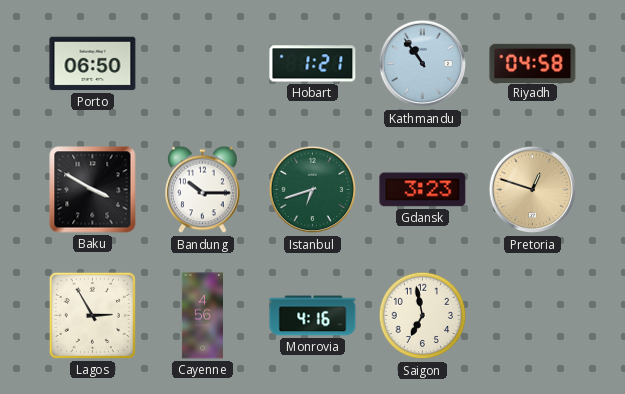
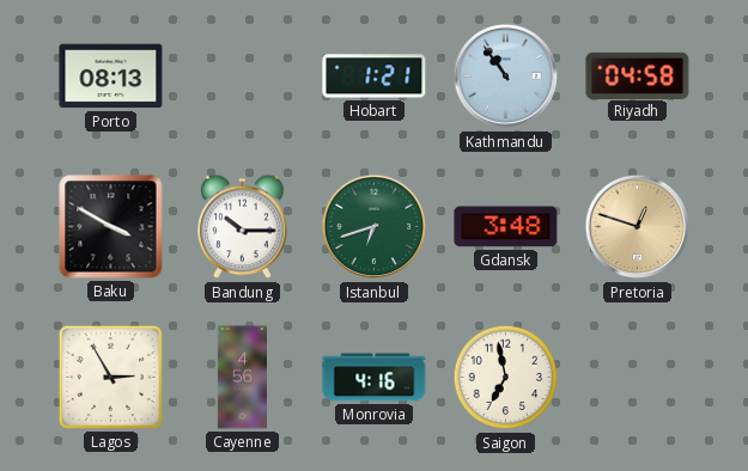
Porto: 06:50 -> 08:13
Gdansk: 3:23 -> 3:48
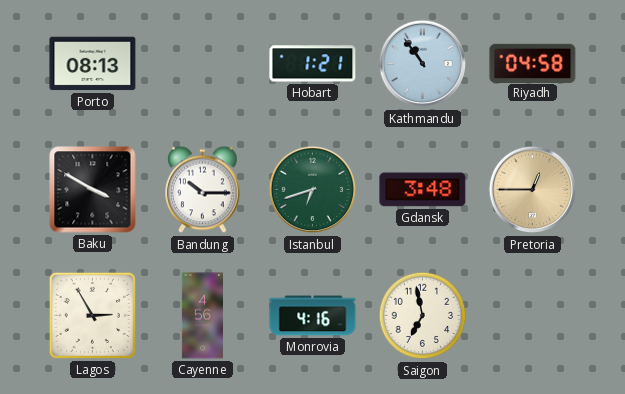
Pretoria: 12:48 -> 12:45
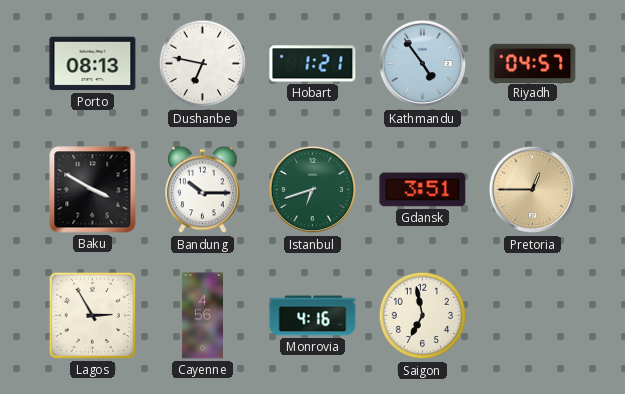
Dushanbe: none -> 6:47
Kathmandu: 10:54 -> 4:54
Riyadh: 04:58 -> 04:57
Gdansk: 3:48 -> 3:51
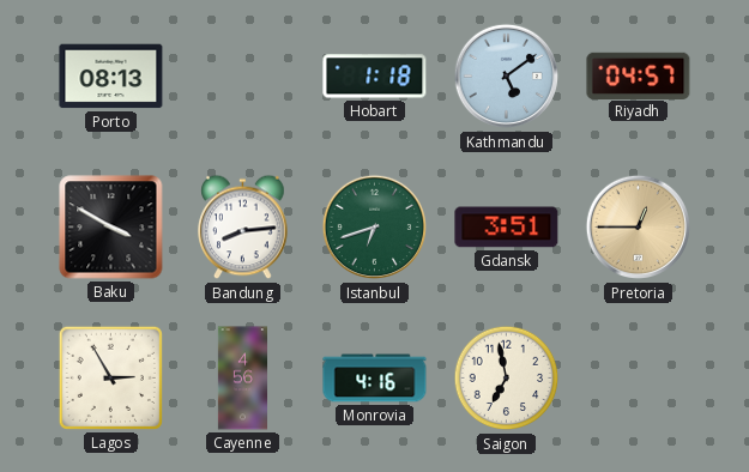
Dushanbe: 6:47 -> none
Hobart: 1:21 -> 1:18
Kathmandu: 4:54 -> 5:09
Bandung: 10:15 -> 8:14
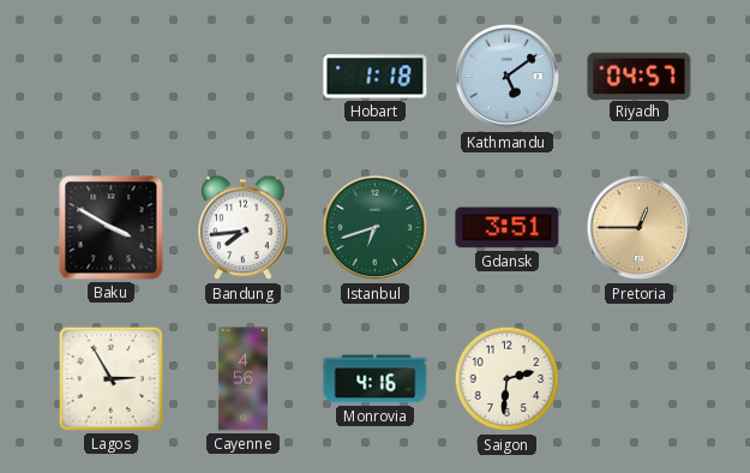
Porto: 08:13 -> none
Bandung: 8:14 -> 7:44
Saigon: 6:58 -> 2:31
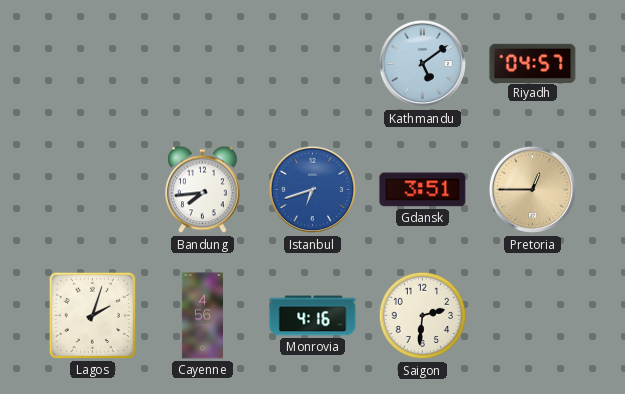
Hobart: 1:18 -> none
Baku: 3:50 -> none
Istanbul dial: green -> blue
Lagos: 2:55 -> 2:03
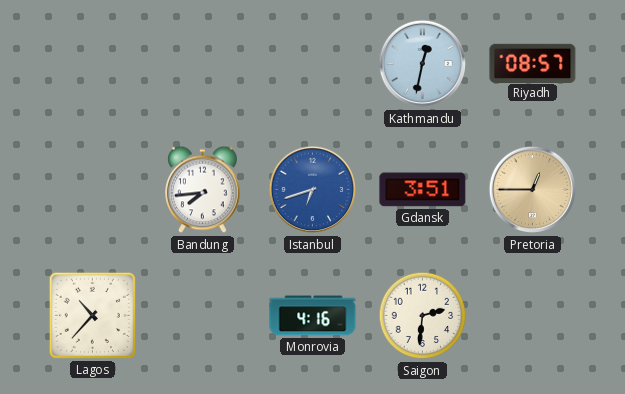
Kathmandu: 5:09 -> 12:32
Riyadh: 04:57 -> 08:57
Lagos: 2:03 -> 10:37
Cayenne: 4:56 -> none
